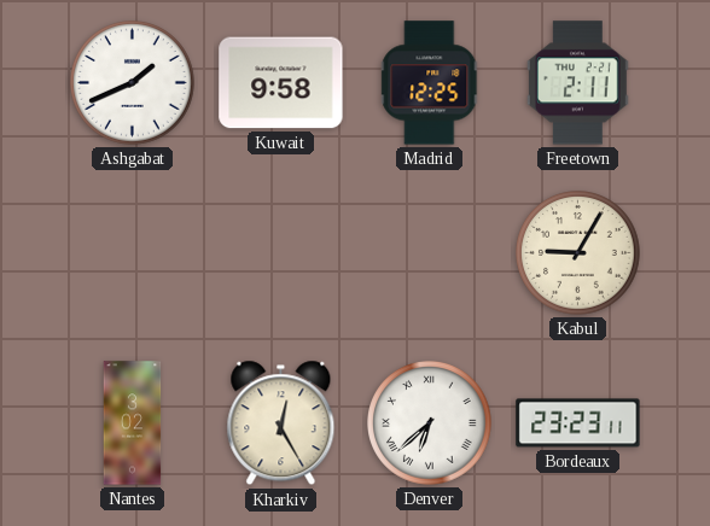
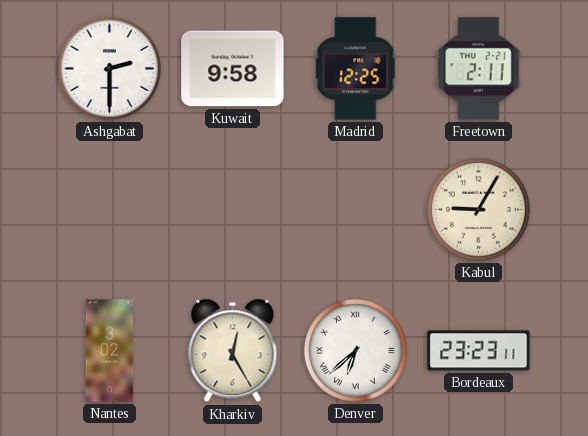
Ashgabat: 1:41 -> 2:30
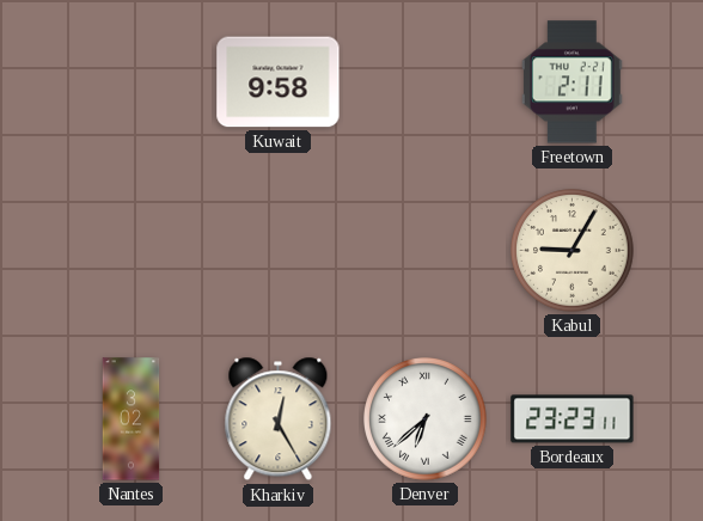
Ashgabat: 2:30 -> none
Madrid: 12:25 -> none
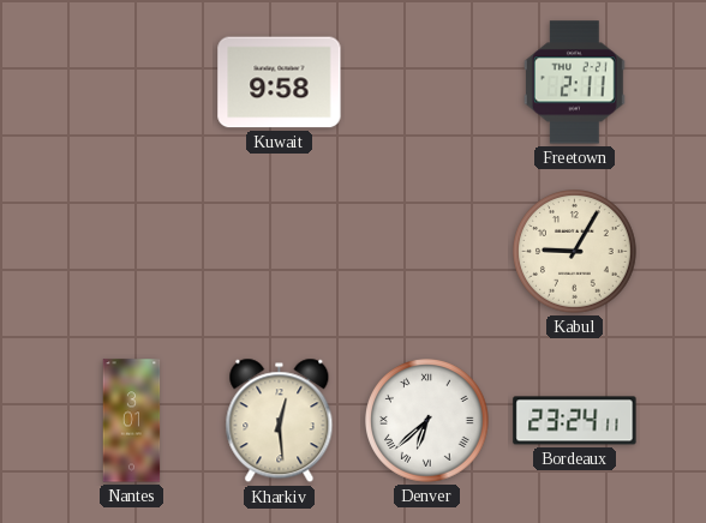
Nantes: 3:02 -> 3:01
Kharkiv: 12:25 -> 12:29
Bordeaux: 23:23 -> 23:24
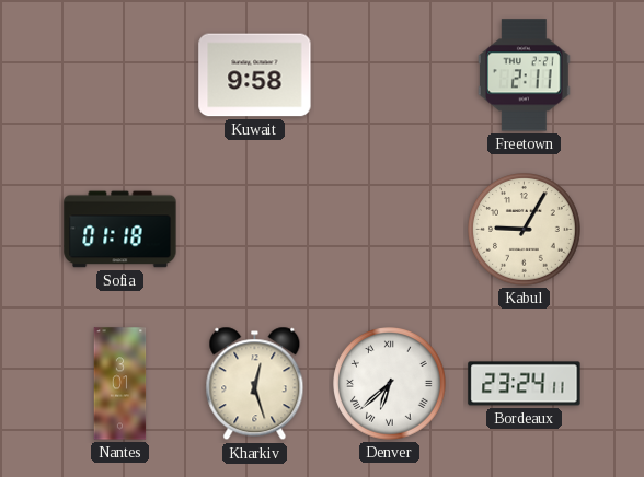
Sofia: none -> 01:18
Kharkiv: 12:29 -> 12:27
